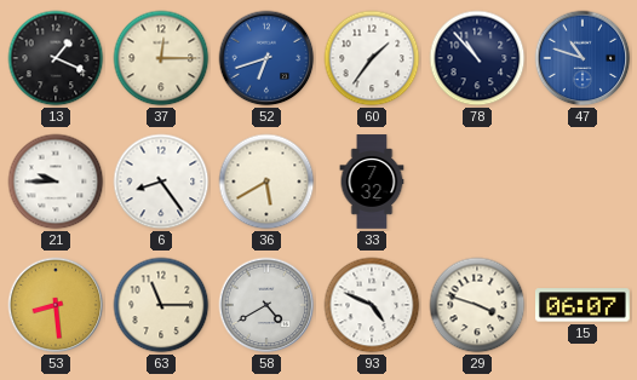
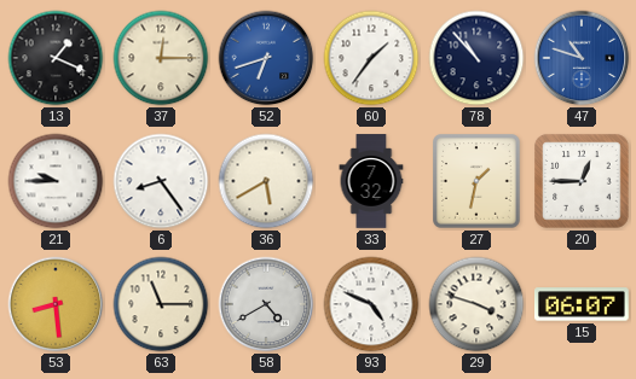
27: none -> 1:32
20: none -> 12:45
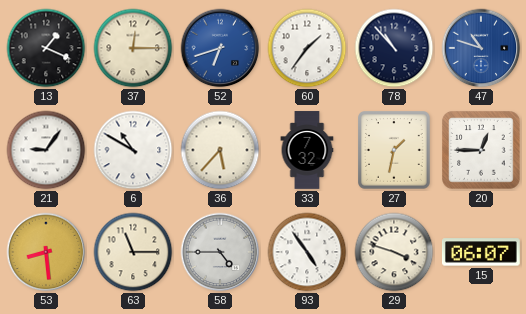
21: 9:45 -> 9:06
6: 8:24 -> 10:50
36: 5:40 -> 5:37
58: 4:40 -> 4:45
93: 4:49 -> 4:54
